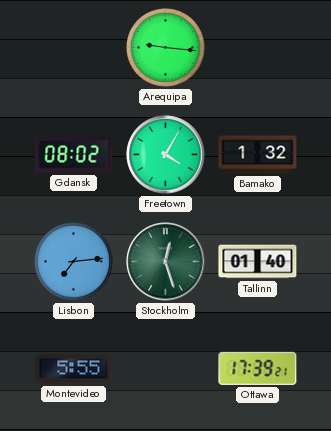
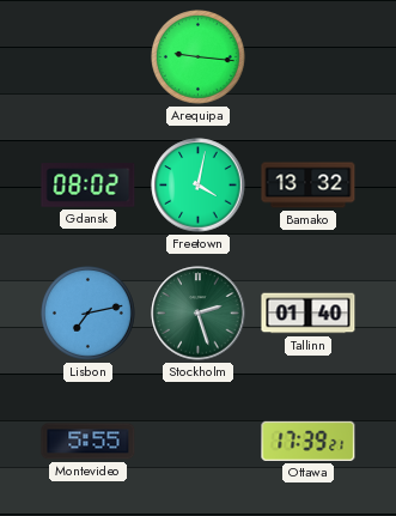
Freetown: 4:05 -> 4:02
Bamako: 1:32 -> 13:32
Lisbon: 7:14 -> 7:13
Stockholm: 12:27 -> 2:27
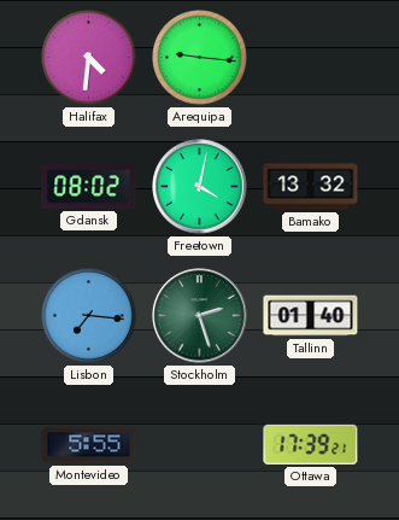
Halifax: none -> 4:31
Lisbon: 7:13 -> 7:16
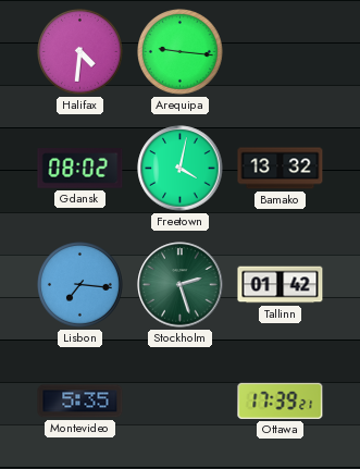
Tallinn: 01:40 -> 01:42
Montevideo: 5:55 -> 5:35
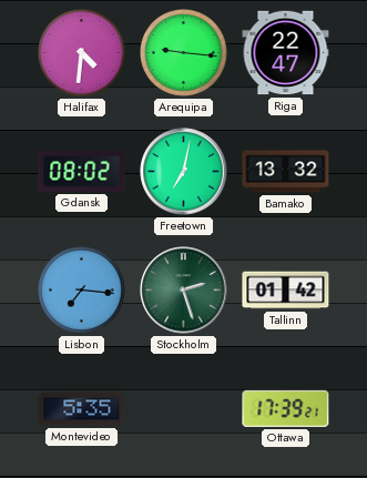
Riga: none -> 22:47
Freetown: 4:02 -> 7:02
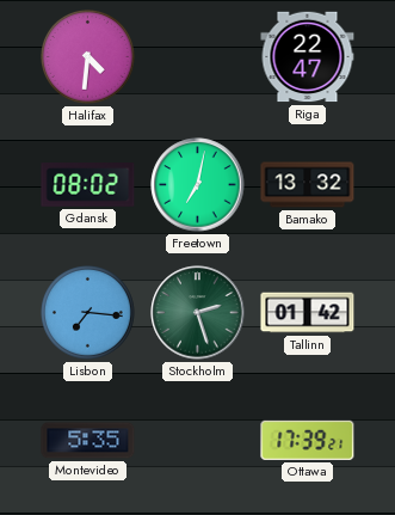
Arequipa: 9:16 -> none
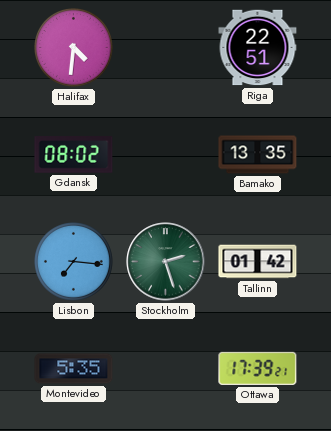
Riga: 22:47 -> 22:51
Freetown: 7:02 -> none
Bamako: 13:32 -> 13:35
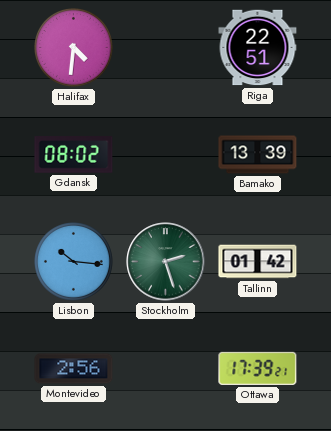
Bamako: 13:35 -> 13:39
Lisbon: 7:16 -> 10:16
Montevideo: 5:35 -> 2:56
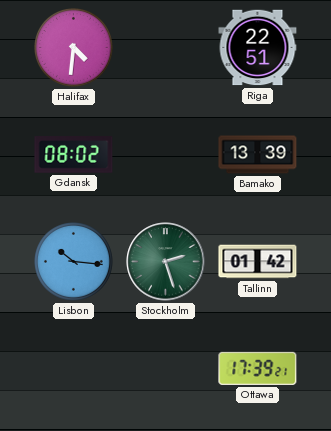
Montevideo: 2:56 -> none
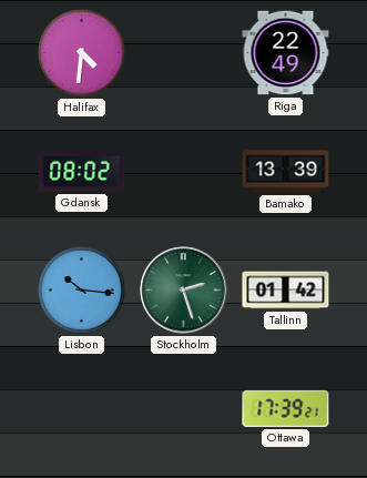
Riga: 22:51 -> 22:49
